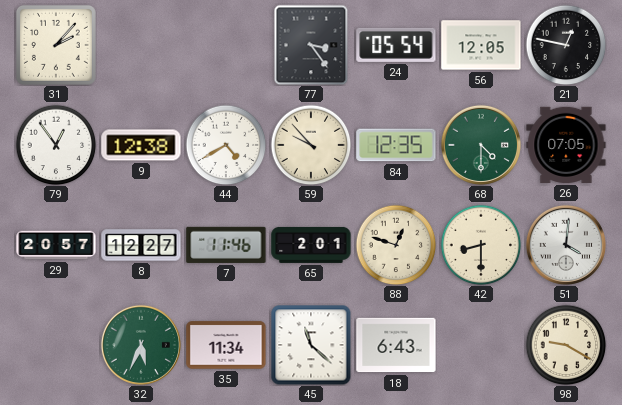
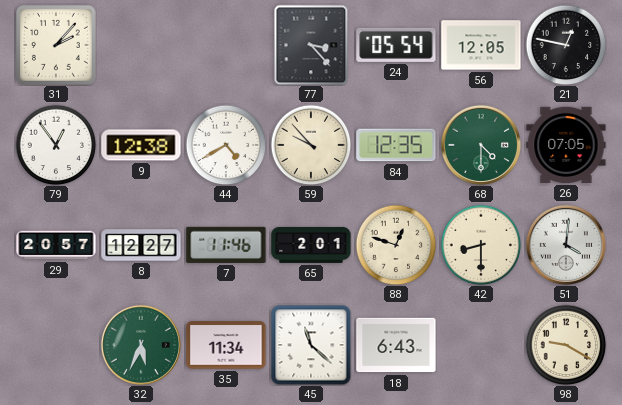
77: 3:24 -> 3:23
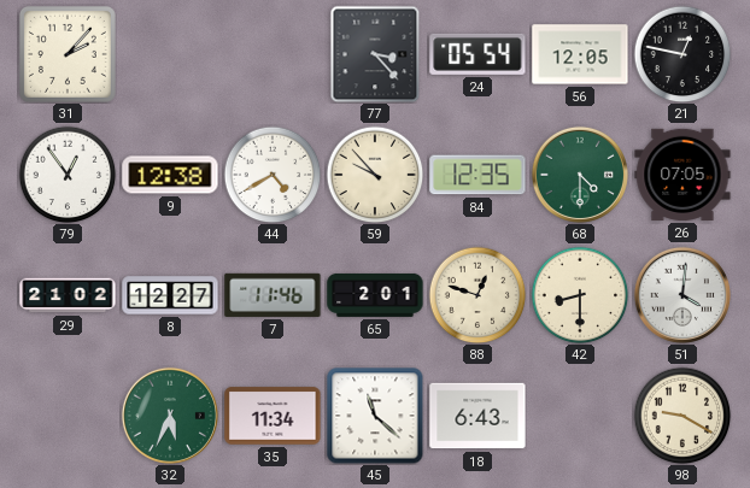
29: 20:57 -> 21:02
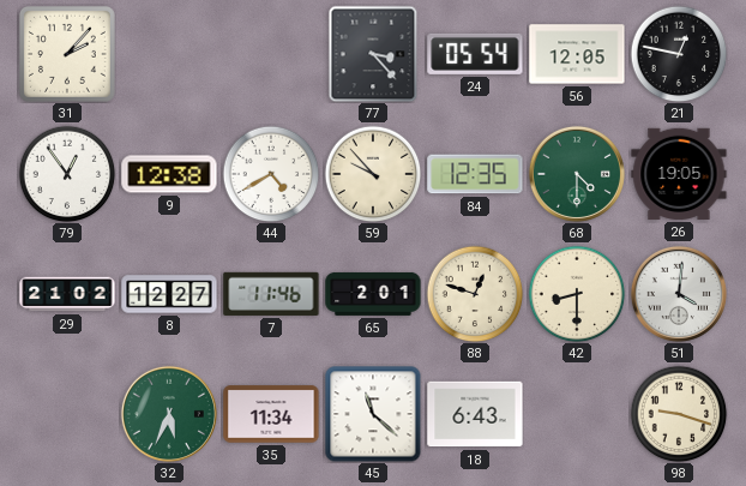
26: 07:05 -> 19:05
98: 9:20 -> 9:18
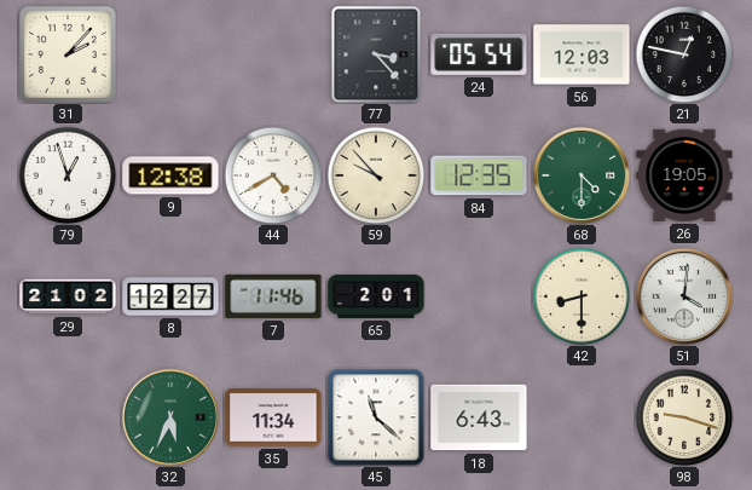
56: 12:05 -> 12:03
79: 12:54 -> 12:57
88: 12:48 -> none
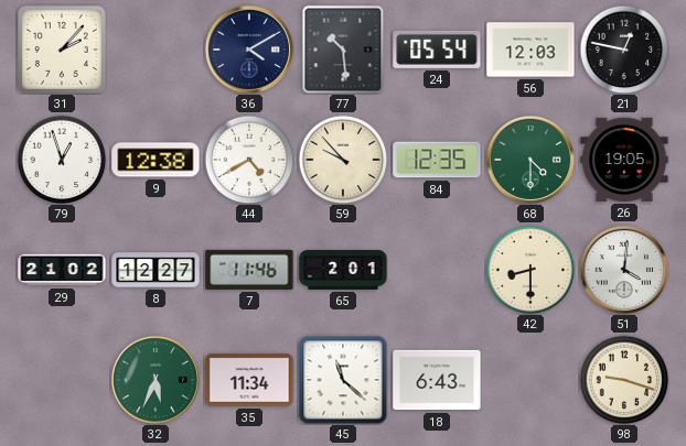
36: none -> 4:10
77: 3:23 -> 10:29
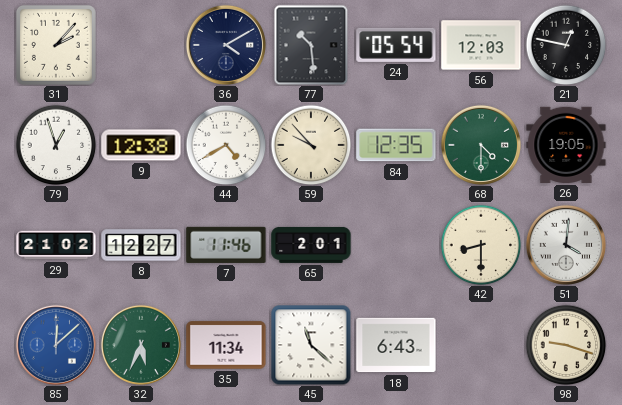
85: none -> 12:08
